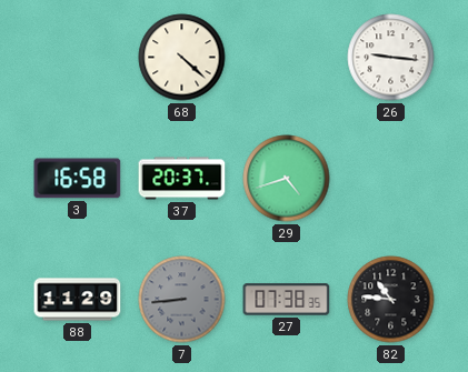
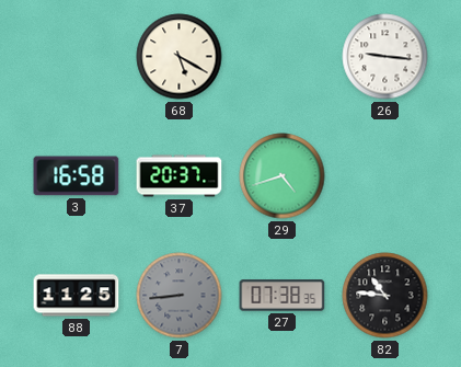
68: 4:22 -> 5:20
88: 11:29 -> 11:25
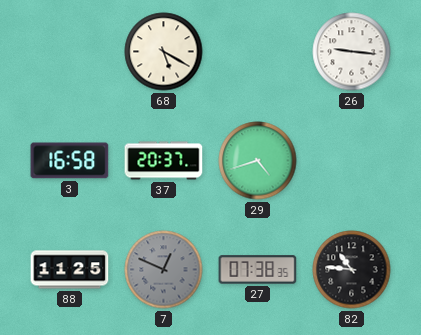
7: 8:44 -> 12:49
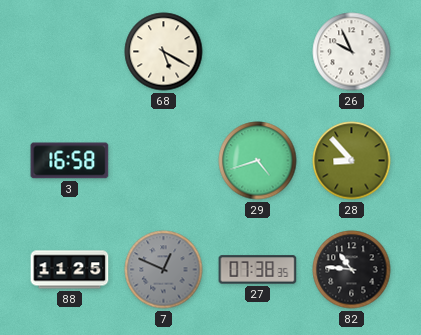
26: 9:16 -> 9:56
37: 20:37 -> none
28: none -> 8:53
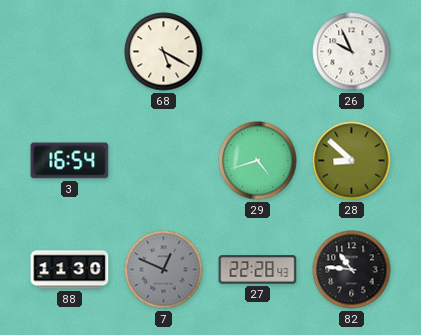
3: 16:58 -> 16:54
28: 8:53 -> 8:52
88: 11:25 -> 11:30
27: 07:38 -> 22:28
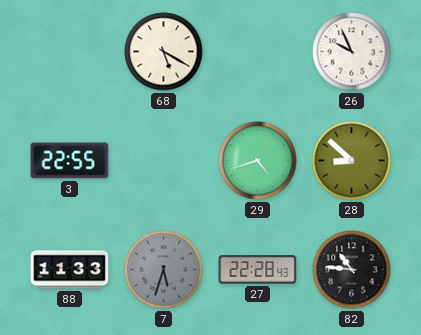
3: 16:54 -> 22:55
88: 11:30 -> 11:33
7: 12:49 -> 5:33
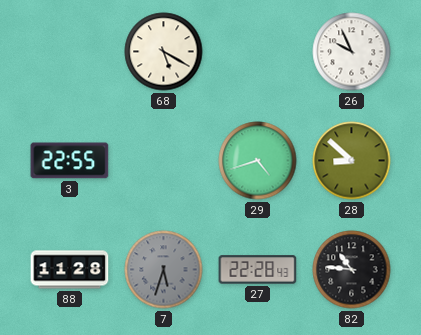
88: 11:33 -> 11:28
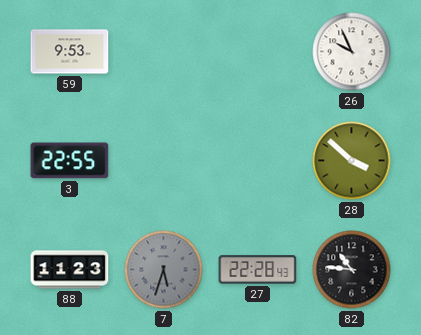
59: none -> 9:53
68: 5:20 -> none
29: 4:42 -> none
28: 8:52 -> 3:52
88: 11:28 -> 11:23
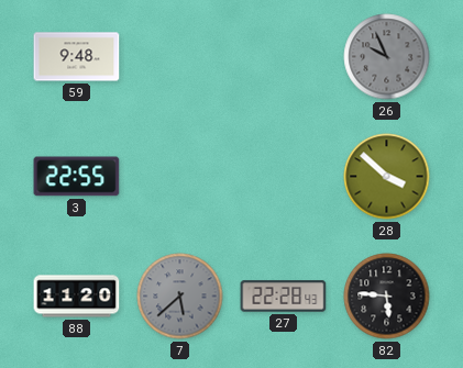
59: 9:53 -> 9:48
26 dial: white -> grey
88: 11:23 -> 11:20
7: 5:33 -> 5:38
82: 10:46 -> 5:46
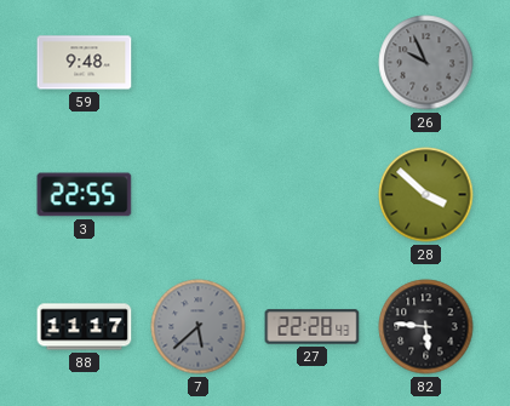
88: 11:20 -> 11:17
